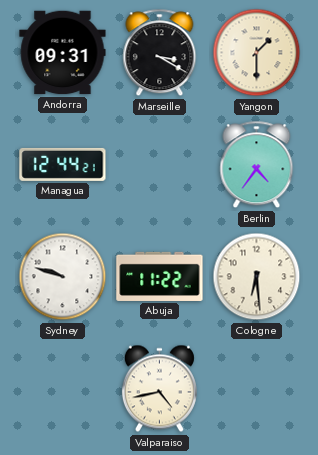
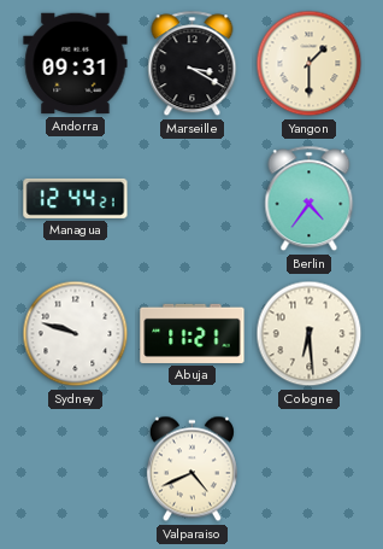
Abuja: 11:22 -> 11:21
Valparaiso: 4:43 -> 4:41
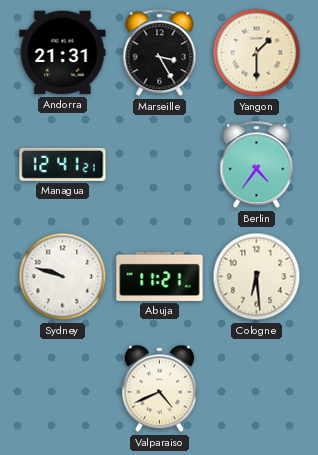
Andorra: 09:31 -> 21:31
Marseille: 3:20 -> 3:25
Managua: 12:44 -> 12:41
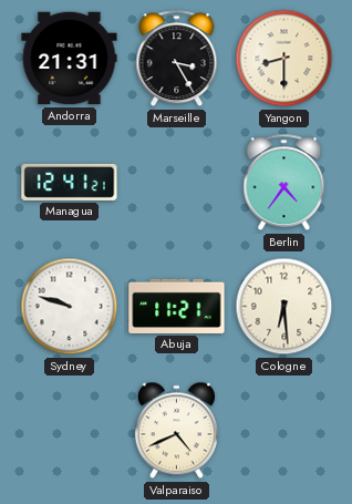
Yangon: 1:30 -> 8:30
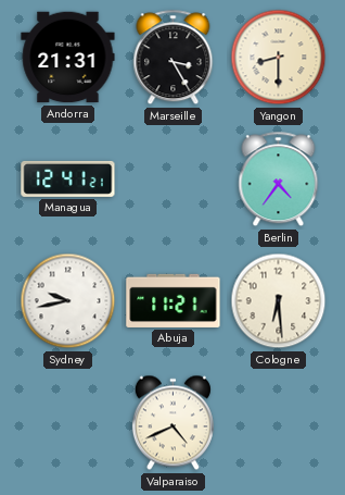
Sydney: 9:48 -> 9:43
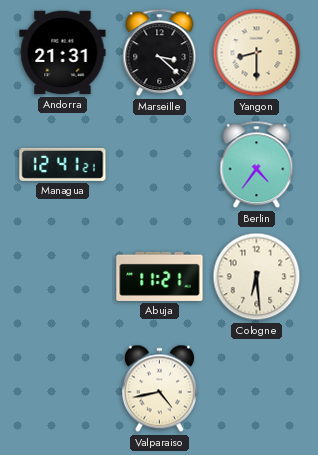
Marseille: 3:25 -> 3:22
Sydney: 9:43 -> none
Valparaiso: 4:41 -> 4:43
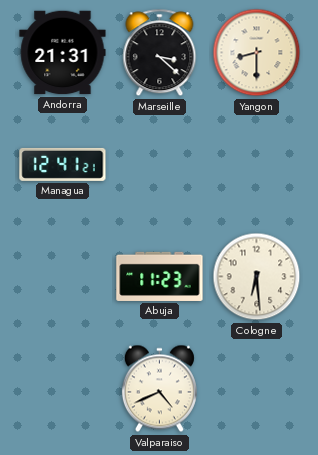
Berlin: 4:36 -> none
Abuja: 11:21 -> 11:23
Valparaiso: 4:43 -> 4:41
